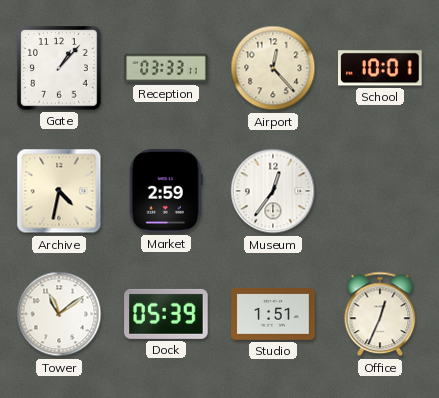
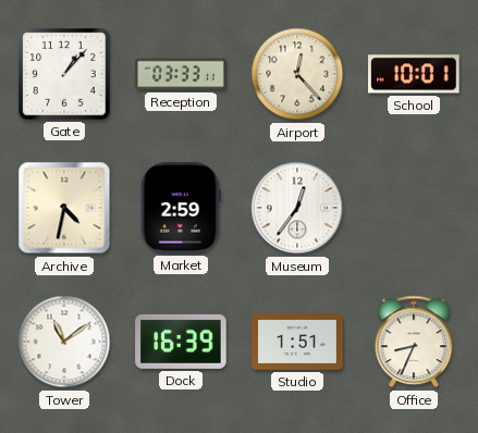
Dock: 05:39 -> 16:39
Office: 12:34 -> 8:34
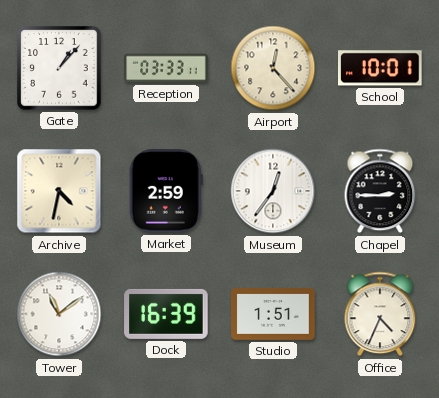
Chapel: none -> 2:45
Office: 8:34 -> 4:34
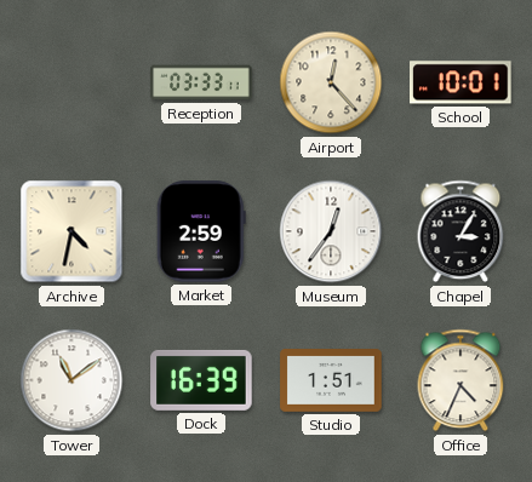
Gate: 1:07 -> none
Chapel: 2:45 -> 3:05
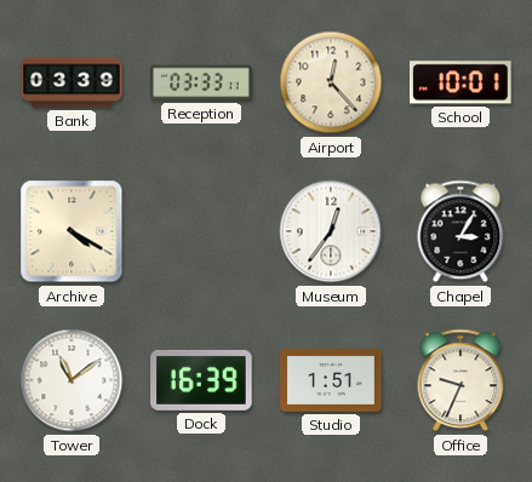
Bank: none -> 03:39
Archive: 4:32 -> 4:20
Market: 2:59 -> none
Office: 4:34 -> 9:34
